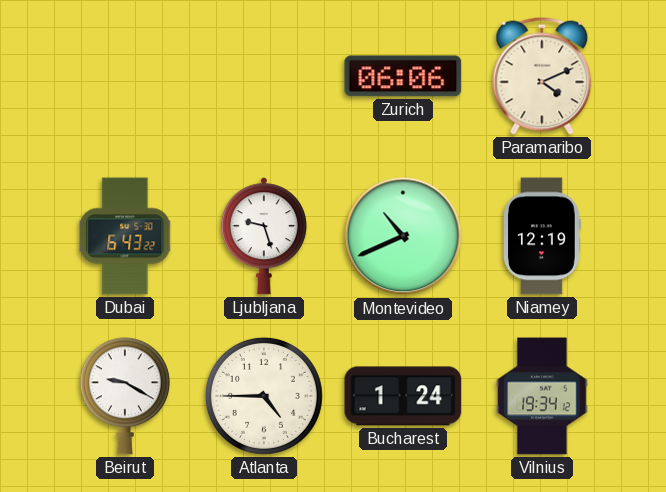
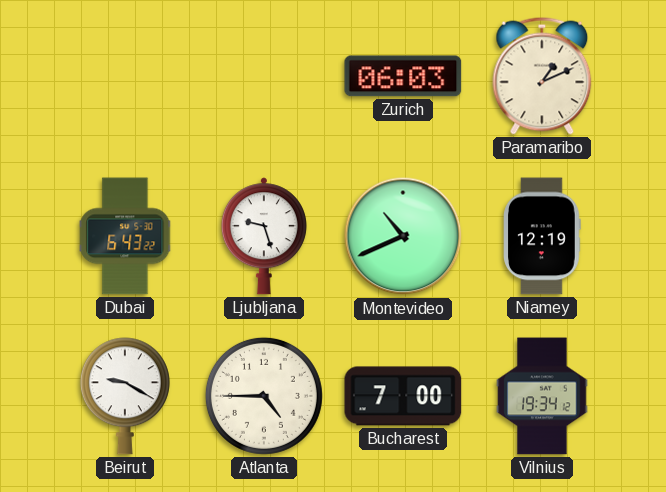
Zurich: 06:06 -> 06:03
Paramaribo: 4:11 -> 1:11
Bucharest: 1:24 -> 7:00
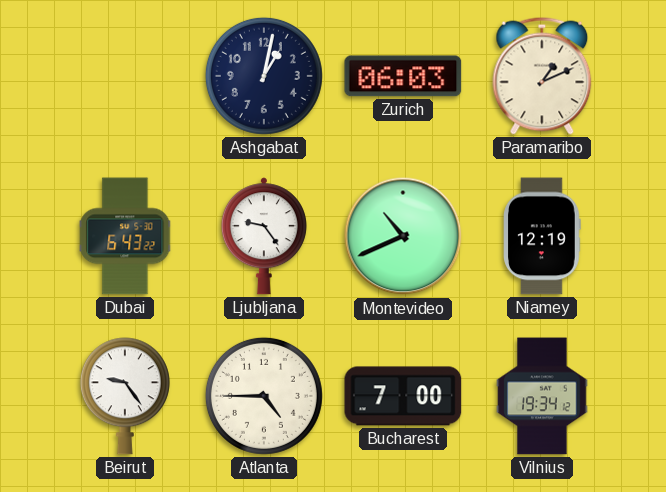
Ashgabat: none -> 1:02
Ljubljana: 9:27 -> 9:24
Beirut: 9:20 -> 9:24
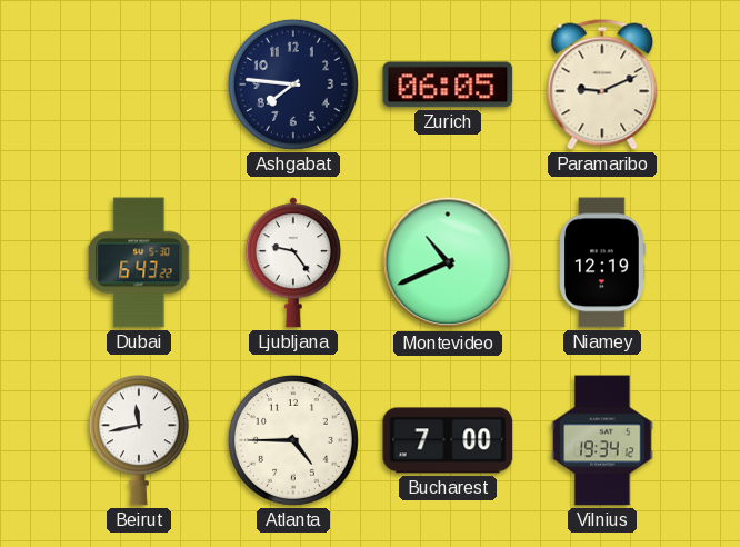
Ashgabat: 1:02 -> 7:46
Zurich: 06:03 -> 06:05
Paramaribo: 1:11 -> 9:11
Beirut: 9:24 -> 11:43
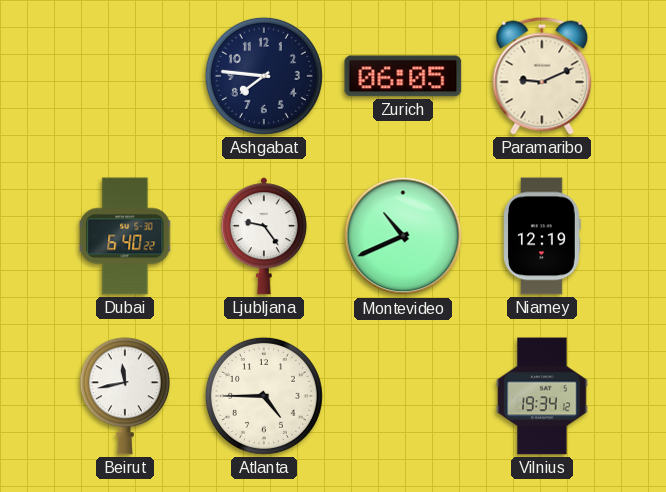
Dubai: 6:43 -> 6:40
Bucharest: 7:00 -> none
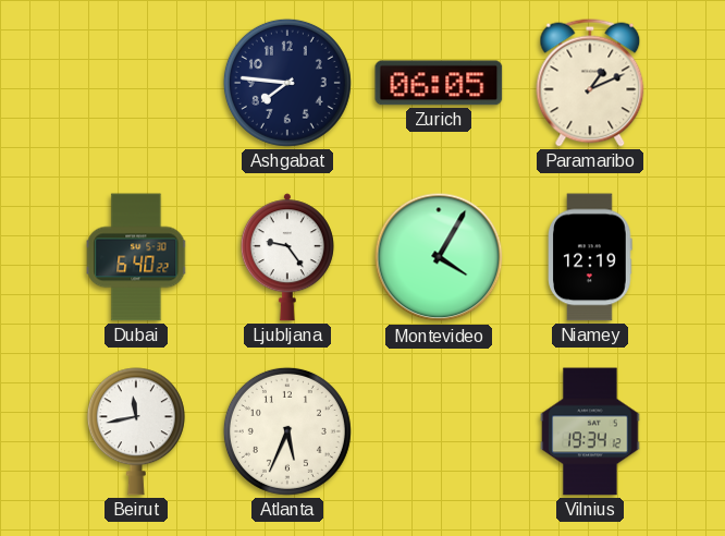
Paramaribo: 9:11 -> 1:11
Montevideo: 10:41 -> 4:05
Atlanta: 4:45 -> 5:34
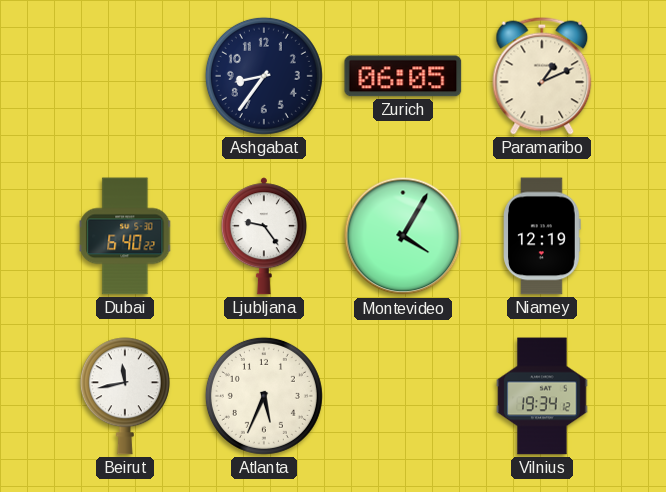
Ashgabat: 7:46 -> 8:36
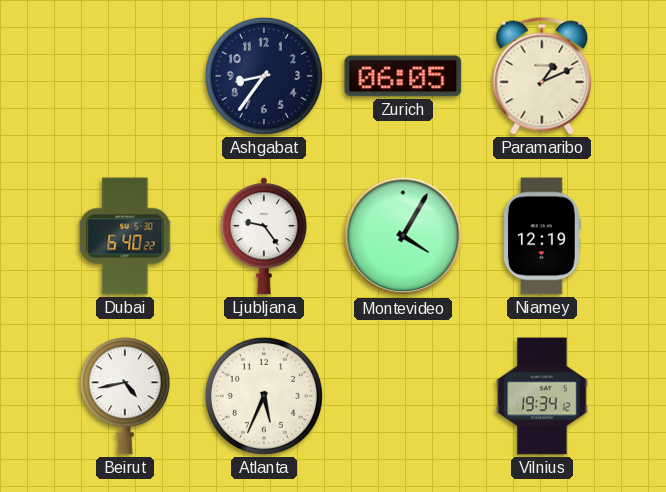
Beirut: 11:43 -> 4:43
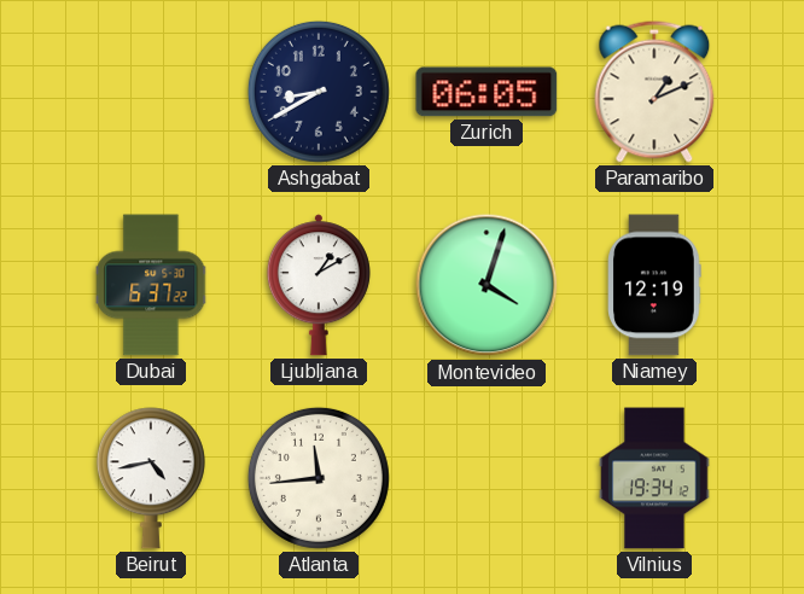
Ashgabat: 8:36 -> 8:40
Dubai: 6:40 -> 6:37
Ljubljana: 9:24 -> 1:10
Montevideo: 4:05 -> 4:03
Atlanta: 5:34 -> 11:44
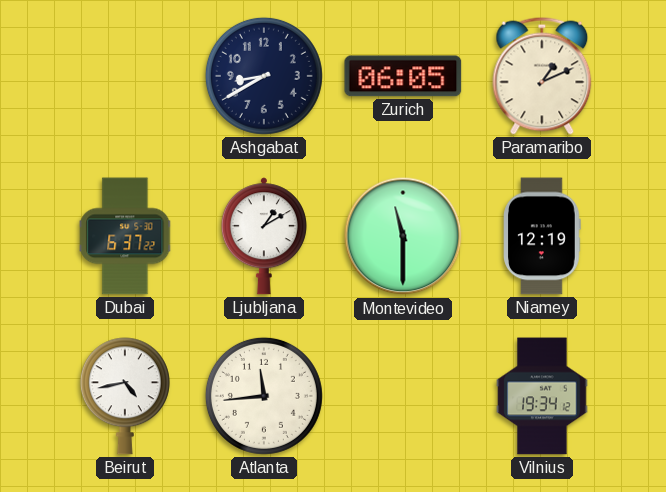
Montevideo: 4:03 -> 11:30
